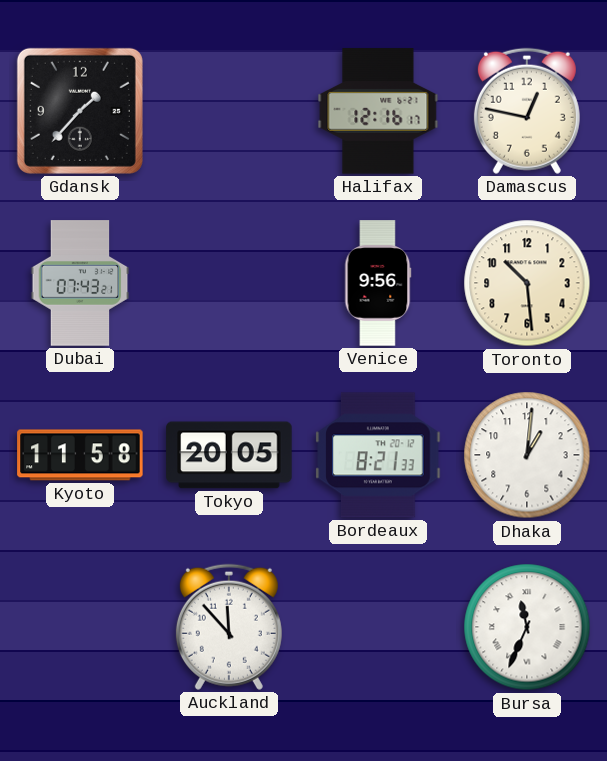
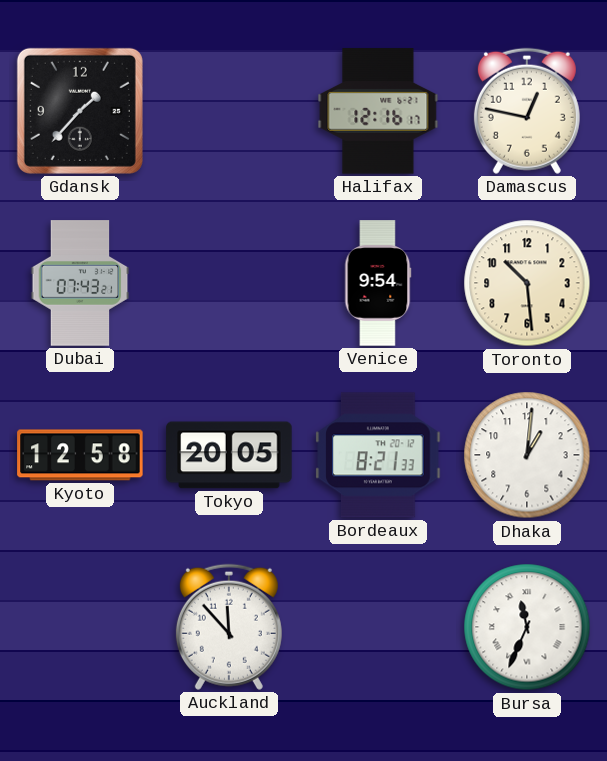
Venice: 9:56 -> 9:54
Kyoto: 11:58 -> 12:58
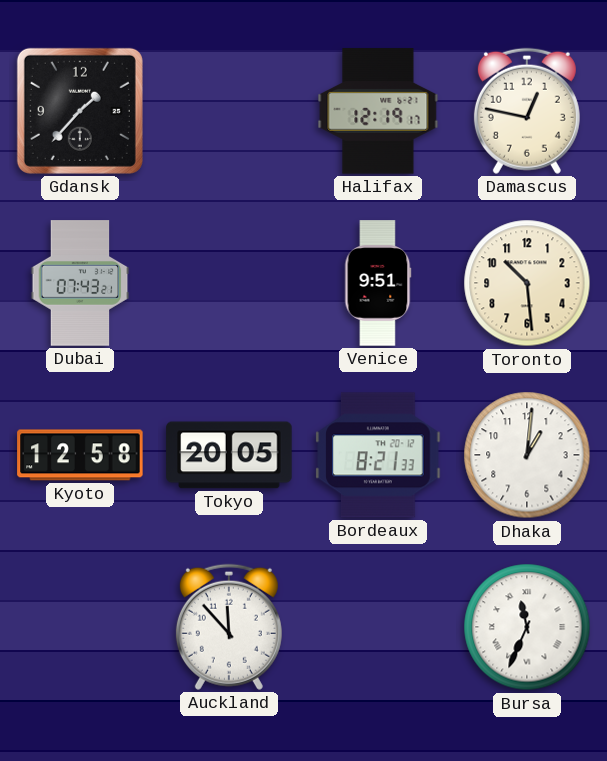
Halifax: 12:16 -> 12:19
Venice: 9:54 -> 9:51
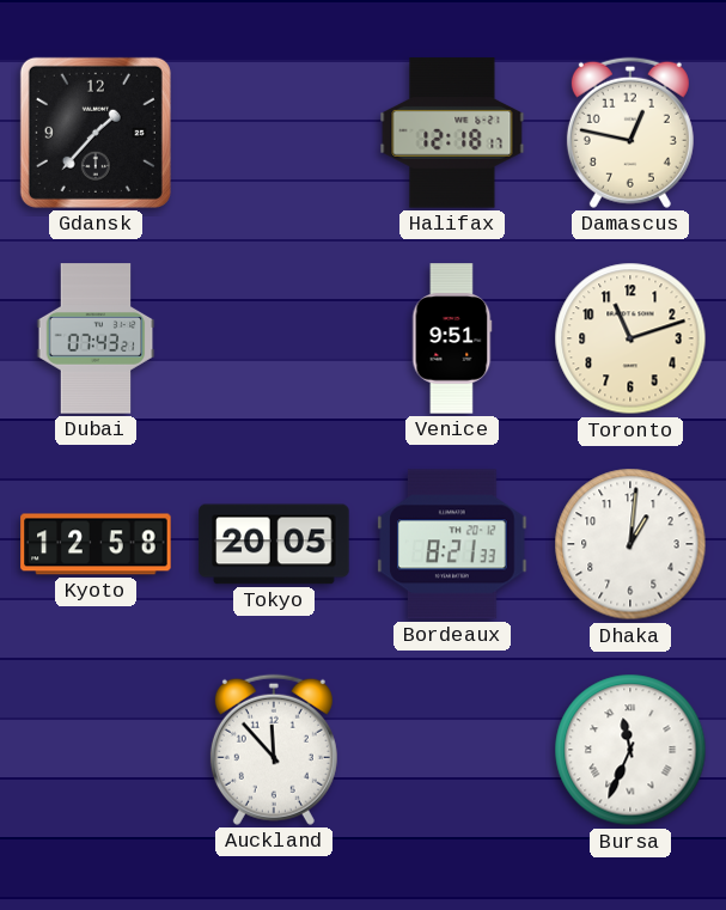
Halifax: 12:19 -> 12:18
Toronto: 10:29 -> 11:12
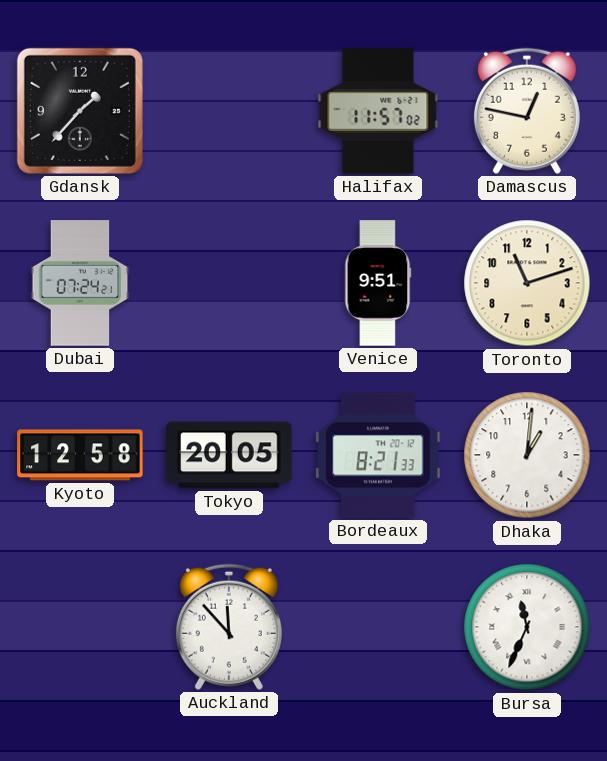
Halifax: 12:18 -> 11:57
Dubai: 07:43 -> 07:24
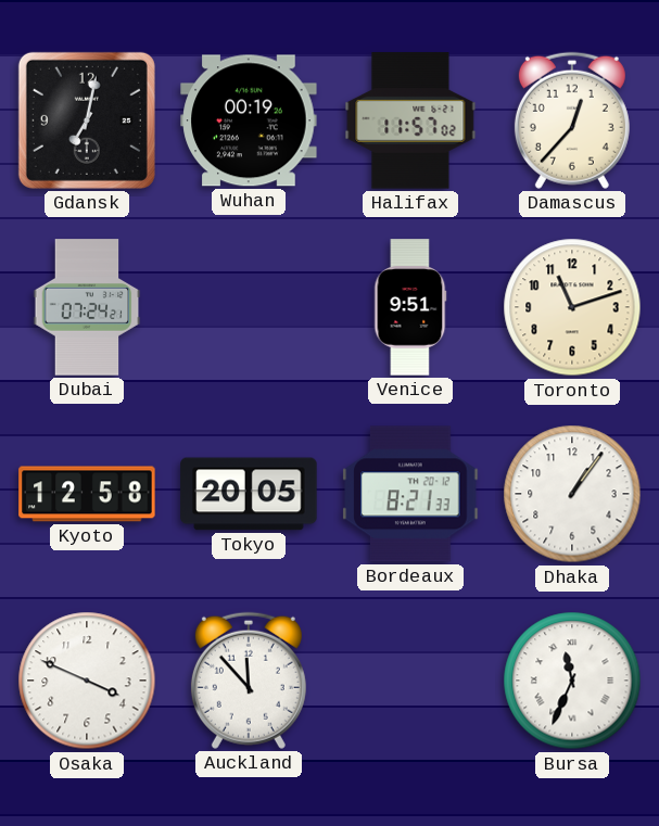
Gdansk: 1:37 -> 7:02
Wuhan: none -> 00:19
Damascus: 12:47 -> 12:37
Dhaka: 1:01 -> 1:06
Osaka: none -> 3:49
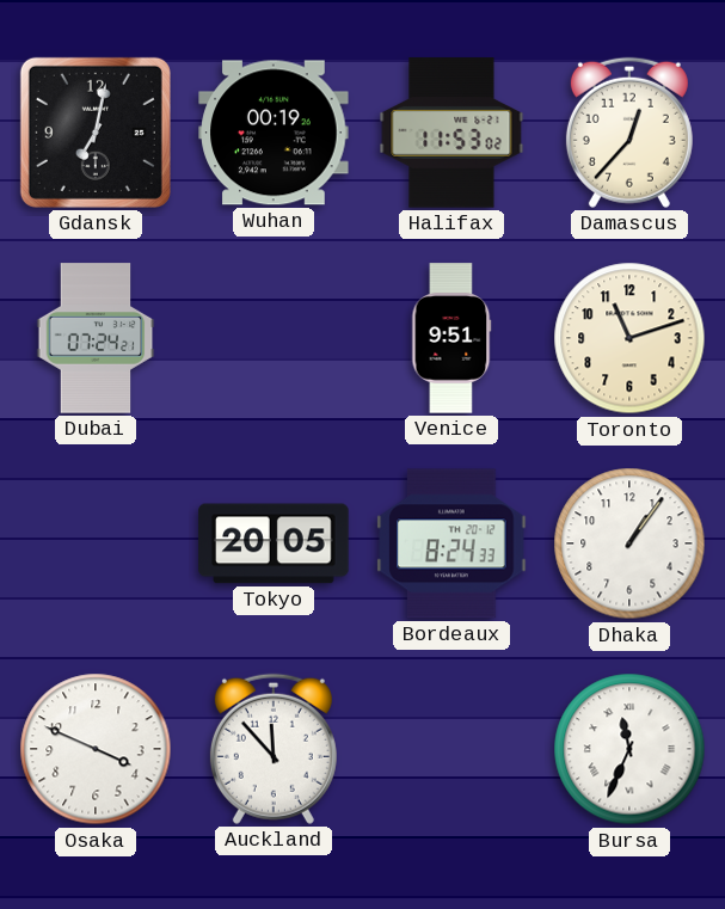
Halifax: 11:57 -> 11:53
Kyoto: 12:58 -> none
Bordeaux: 8:21 -> 8:24
